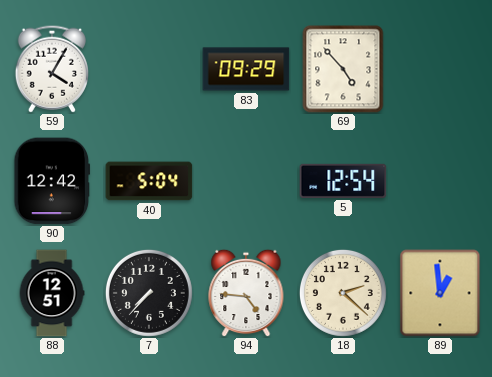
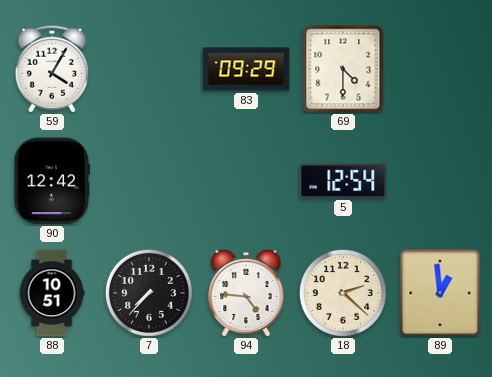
69: 4:53 -> 4:30
40: 5:04 -> none
88: 12:51 -> 10:51
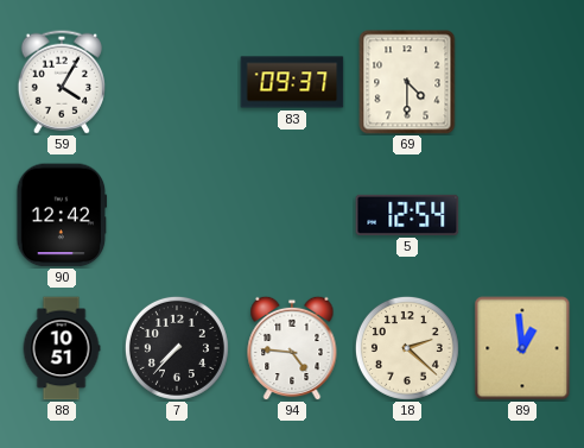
83: 09:29 -> 09:37
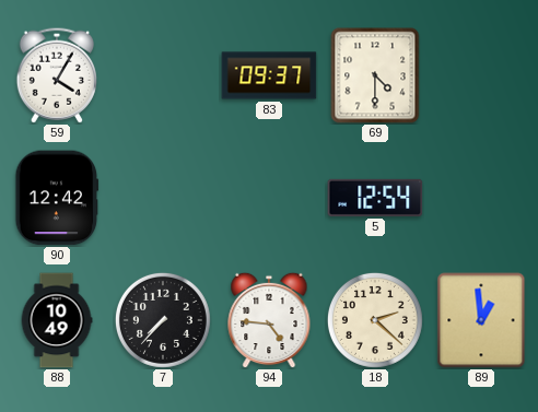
88: 10:51 -> 10:49
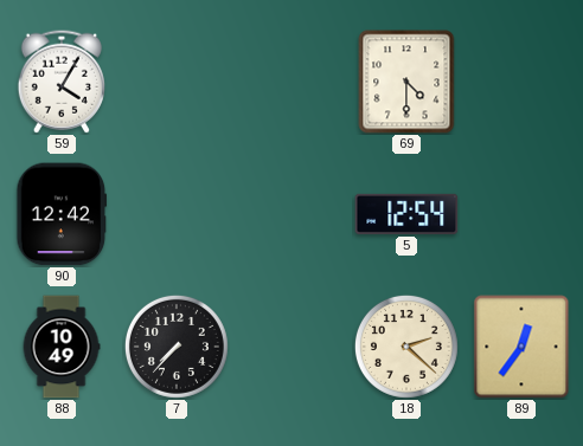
83: 09:37 -> none
94: 4:46 -> none
89: 12:59 -> 12:36
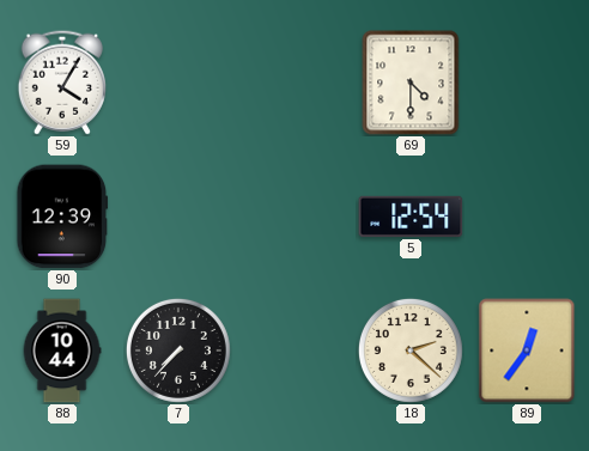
90: 12:42 -> 12:39
88: 10:49 -> 10:44
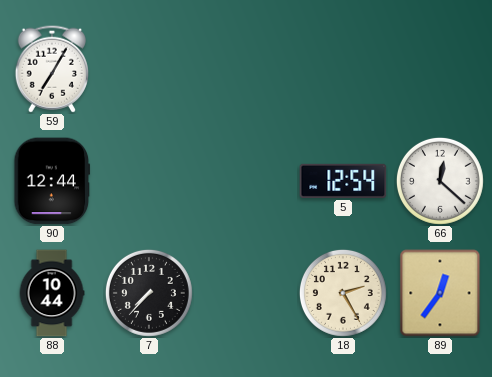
59: 4:05 -> 7:05
69: 4:30 -> none
90: 12:39 -> 12:44
66: none -> 12:22
18: 2:22 -> 2:25
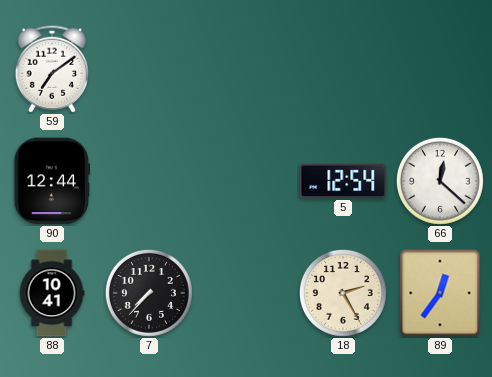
59: 7:05 -> 7:09
88: 10:44 -> 10:41
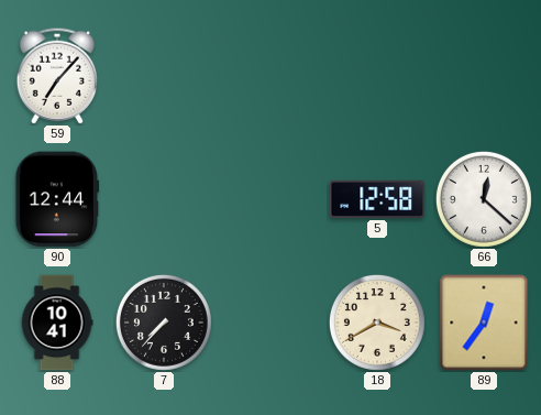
59: 7:09 -> 7:07
5: 12:54 -> 12:58
18: 2:25 -> 3:40
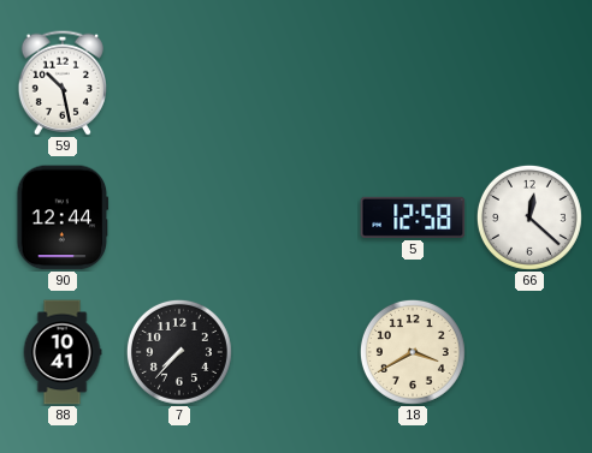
59: 7:07 -> 10:28
89: 12:36 -> none
